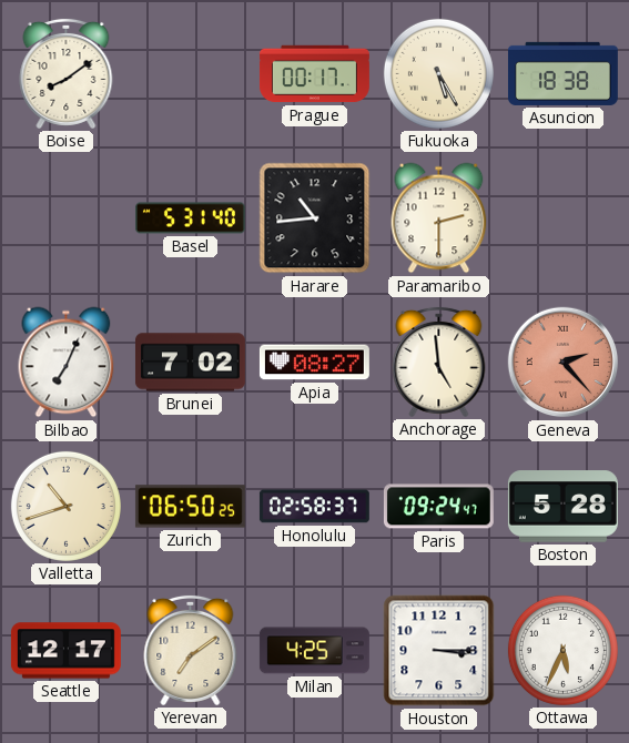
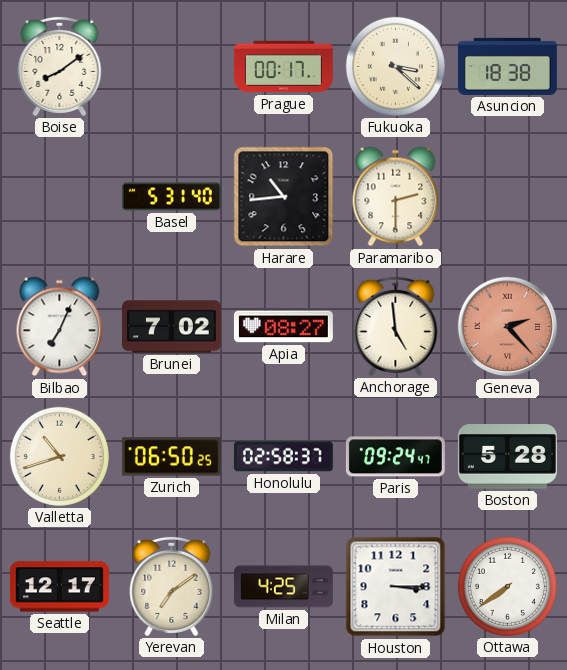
Fukuoka: 5:25 -> 3:22
Ottawa: 5:34 -> 7:39
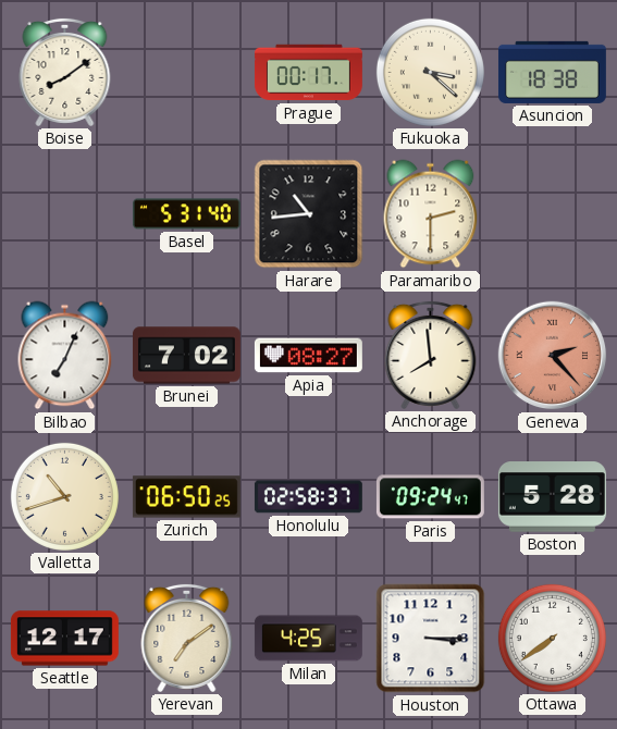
Anchorage: 4:59 -> 7:59
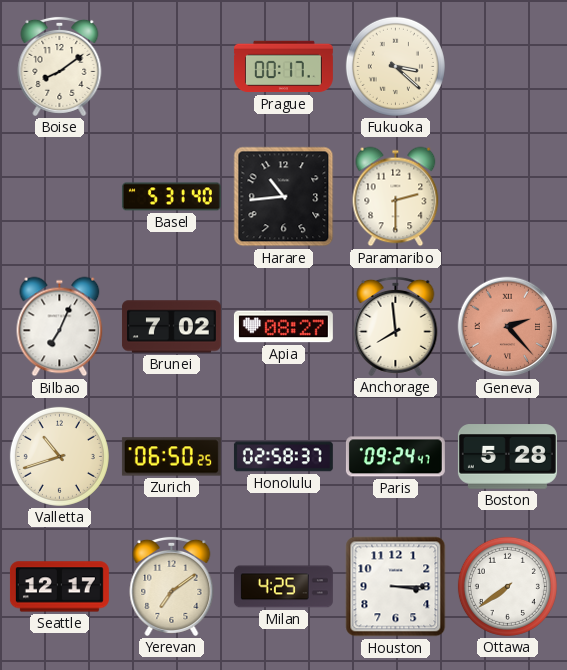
Asuncion: 18:38 -> none
